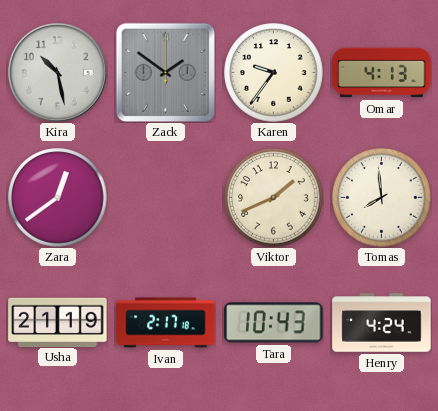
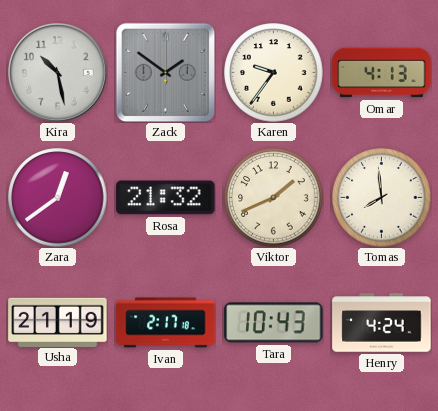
Rosa: none -> 21:32
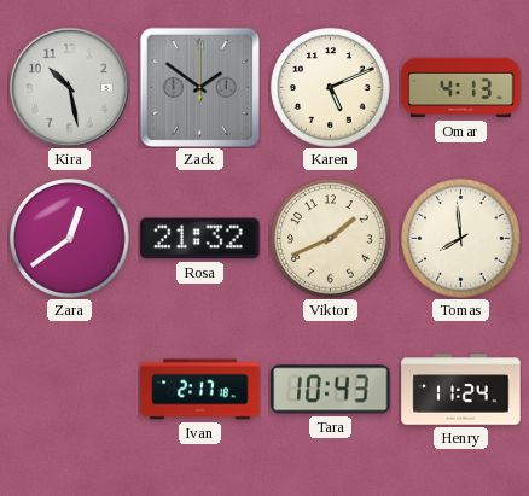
Karen: 9:36 -> 5:11
Usha: 21:19 -> none
Henry: 4:24 -> 11:24
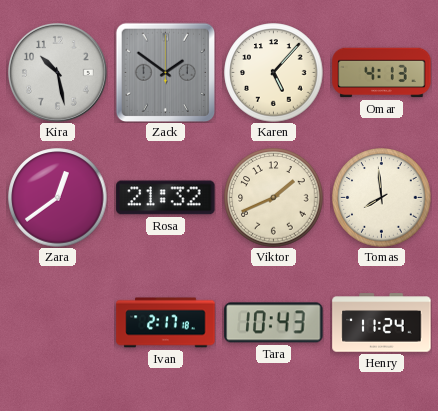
Karen: 5:11 -> 5:07
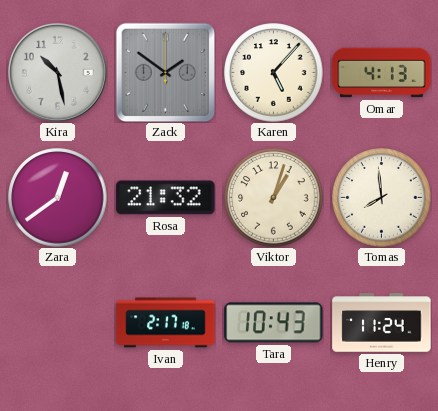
Viktor: 1:41 -> 1:03
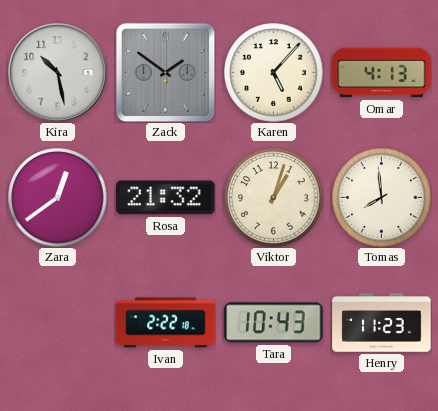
Ivan: 2:17 -> 2:22
Henry: 11:24 -> 11:23
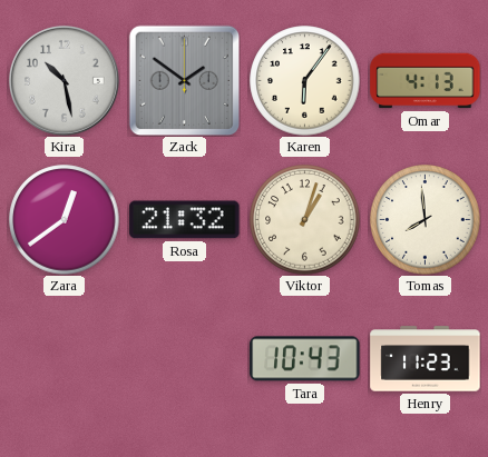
Karen: 5:07 -> 6:06
Ivan: 2:22 -> none
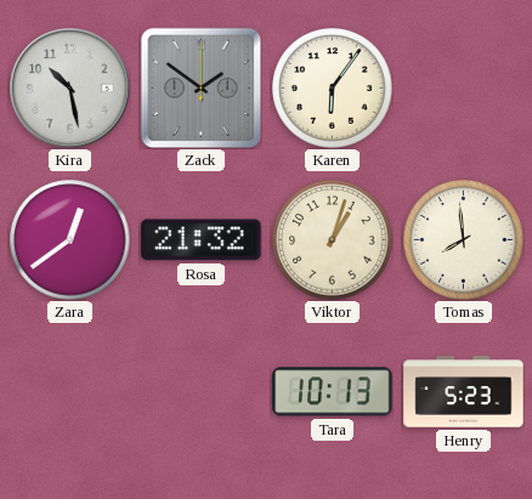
Omar: 4:13 -> none
Tara: 10:43 -> 10:13
Henry: 11:23 -> 5:23
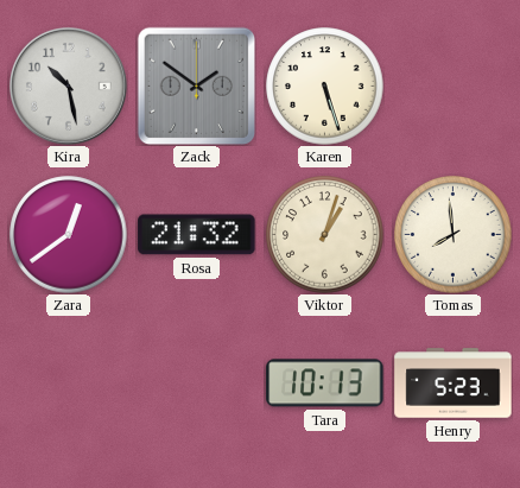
Karen: 6:06 -> 5:27
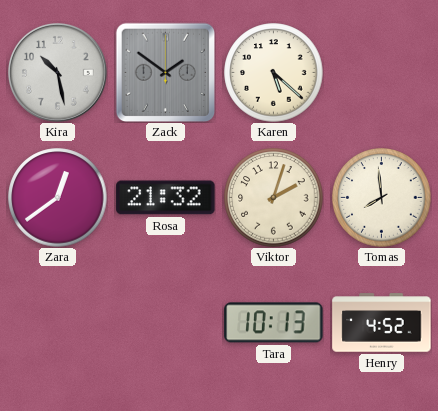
Karen: 5:27 -> 5:22
Viktor: 1:03 -> 2:03
Henry: 5:23 -> 4:52
